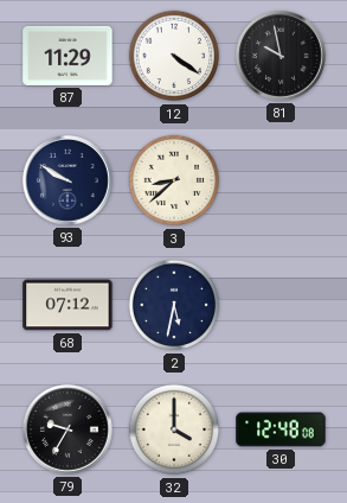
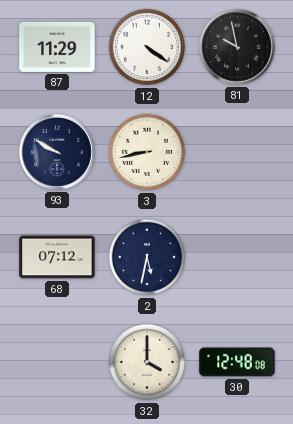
3: 8:38 -> 8:43
79: 9:35 -> none
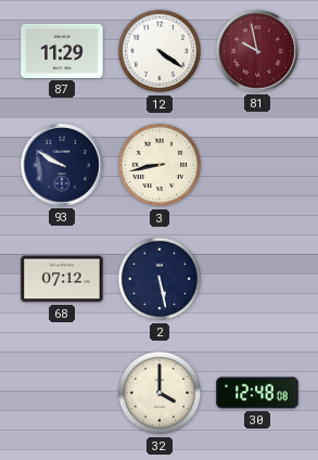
81 dial: black -> burgundy
2: 5:32 -> 5:28
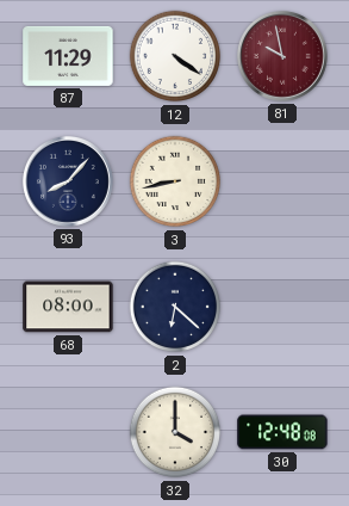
93: 9:50 -> 8:07
68: 07:12 -> 08:00
2: 5:28 -> 6:22
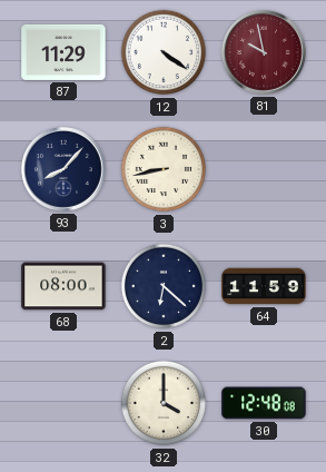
64: none -> 11:59
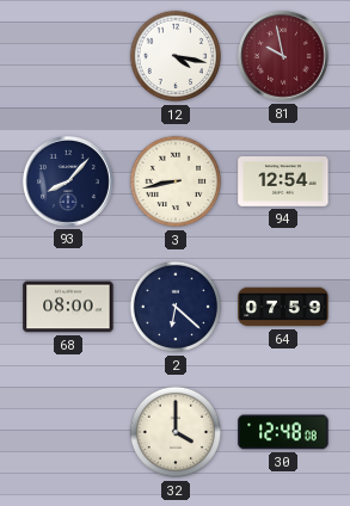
87: 11:29 -> none
12: 4:21 -> 4:17
94: none -> 12:54
64: 11:59 -> 07:59
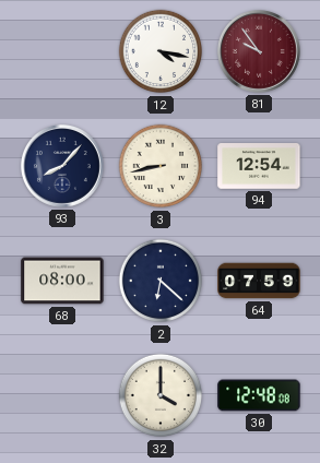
81: 9:58 -> 9:54
